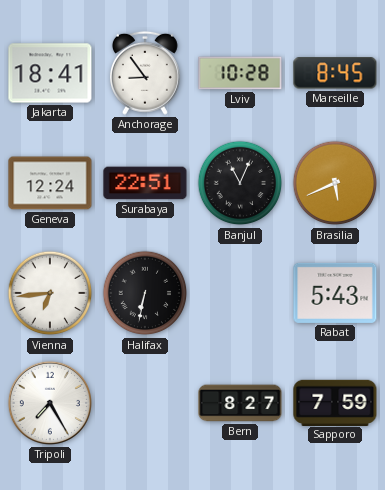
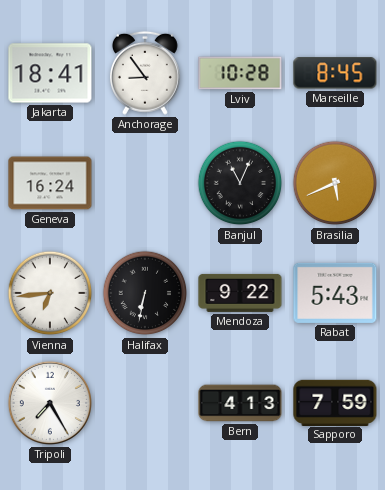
Geneva: 12:24 -> 16:24
Surabaya: 22:51 -> none
Mendoza: none -> 9:22
Bern: 8:27 -> 4:13
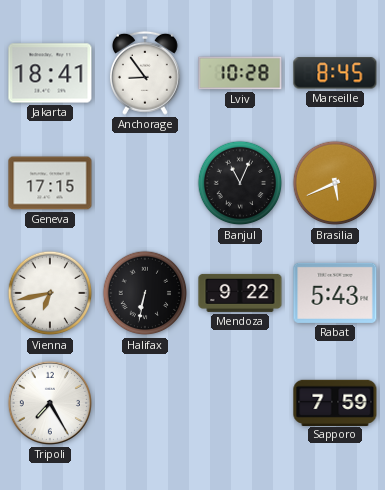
Geneva: 16:24 -> 17:15
Vienna: 6:44 -> 6:43
Bern: 4:13 -> none
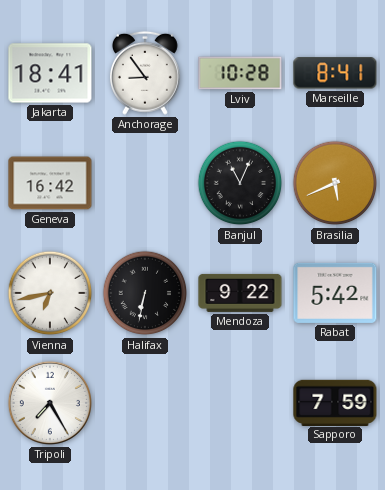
Marseille: 8:45 -> 8:41
Geneva: 17:15 -> 16:42
Rabat: 5:43 -> 5:42
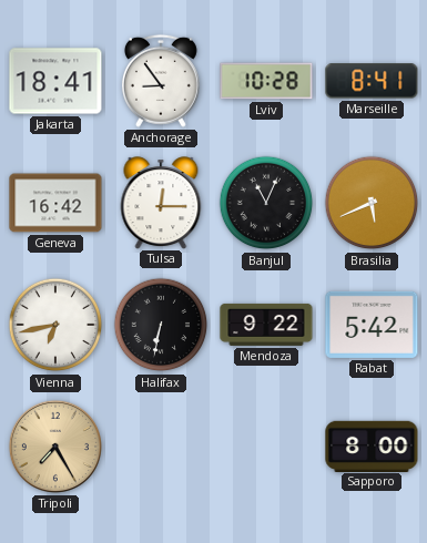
Tulsa: none -> 12:15
Tripoli dial: white -> champagne
Sapporo: 7:59 -> 8:00
